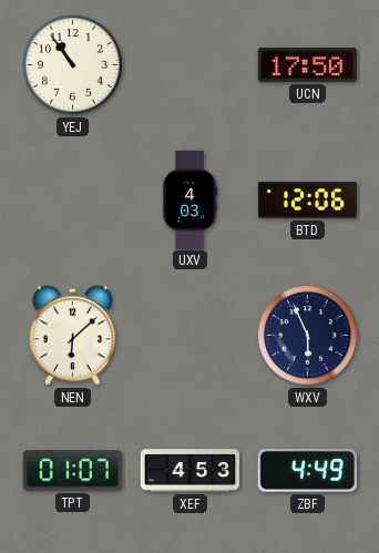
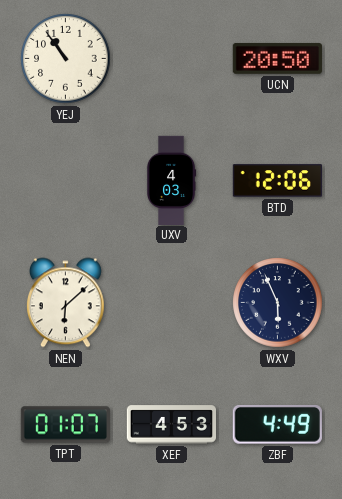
UCN: 17:50 -> 20:50
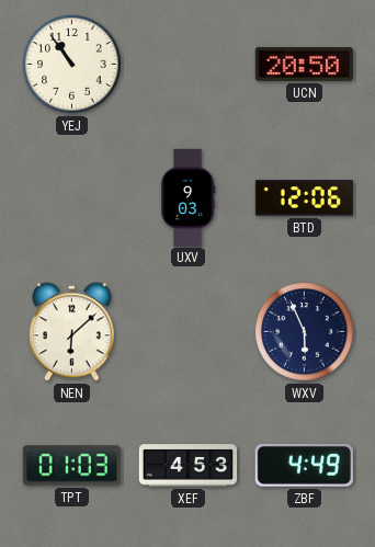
UXV: 4:03 -> 9:03
TPT: 01:07 -> 01:03
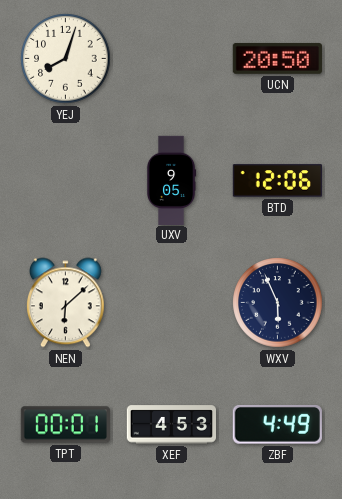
YEJ: 10:54 -> 8:03
UXV: 9:03 -> 9:05
TPT: 01:03 -> 00:01
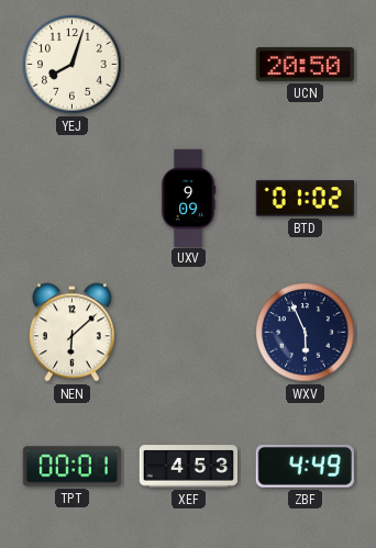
UXV: 9:05 -> 9:09
BTD: 12:06 -> 01:02
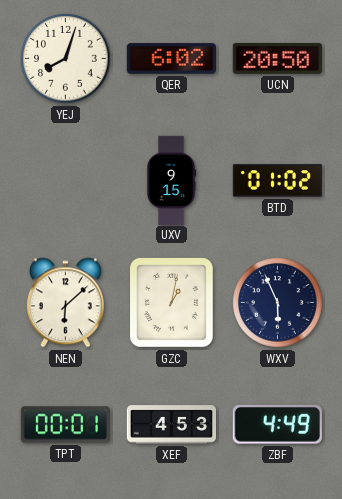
QER: none -> 6:02
UXV: 9:09 -> 9:15
GZC: none -> 1:02
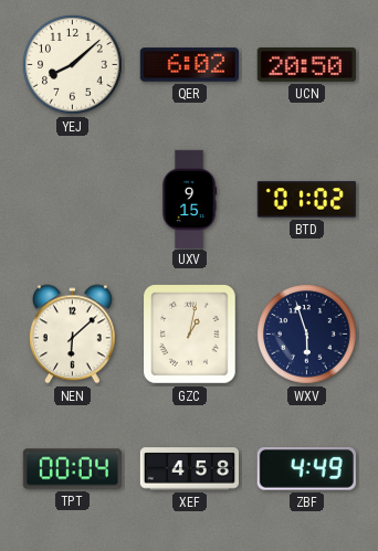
YEJ: 8:03 -> 8:08
WXV: 5:56 -> 5:57
TPT: 00:01 -> 00:04
XEF: 4:53 -> 4:58
